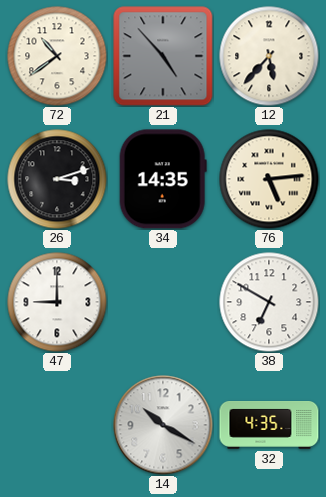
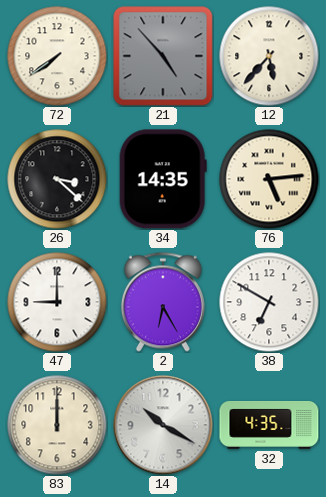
72: 10:39 -> 7:39
26: 3:12 -> 3:22
2: none -> 6:25
83: none -> 12:00
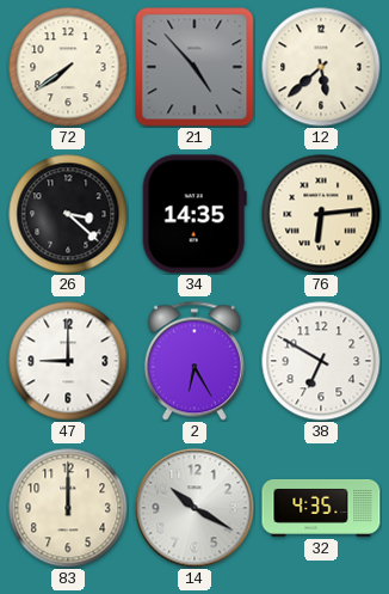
12: 5:37 -> 5:38
76: 5:14 -> 6:14
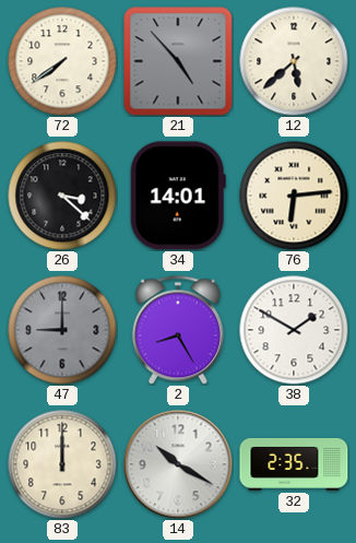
34: 14:35 -> 14:01
47 dial: white -> grey
2: 6:25 -> 8:25
38: 6:50 -> 1:50
32: 4:35 -> 2:35
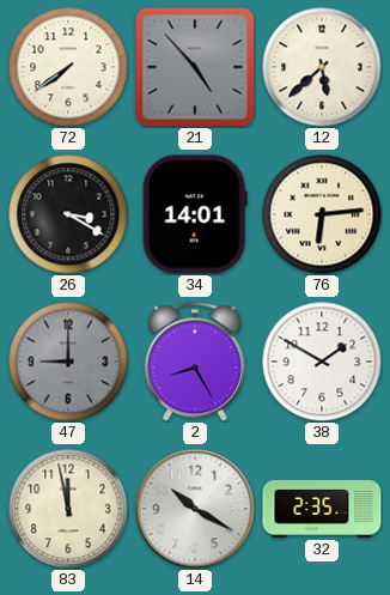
26: 3:22 -> 3:20
83: 12:00 -> 11:58
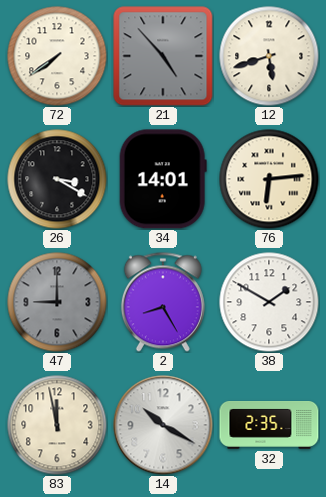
12: 5:38 -> 5:42
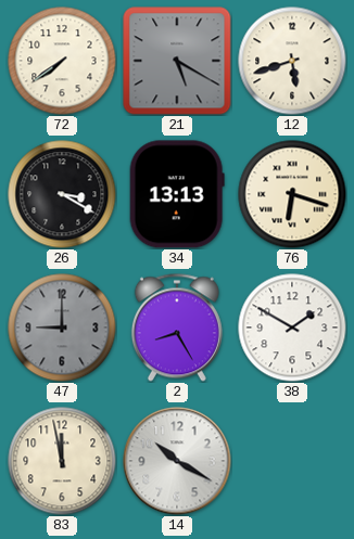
21: 4:53 -> 5:20
34: 14:01 -> 13:13
76: 6:14 -> 6:18
32: 2:35 -> none
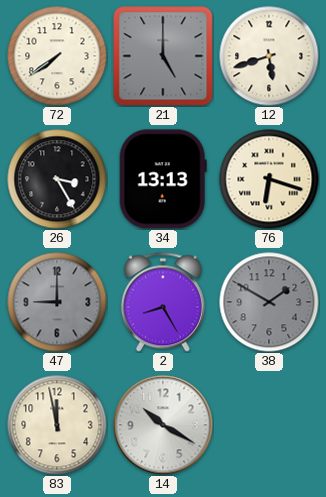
21: 5:20 -> 5:00
26: 3:20 -> 3:25
38 dial: white -> grey
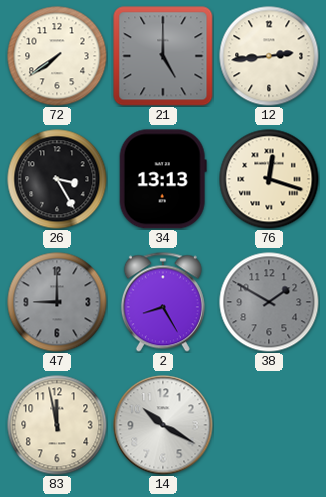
12: 5:42 -> 2:44
76: 6:18 -> 12:18
